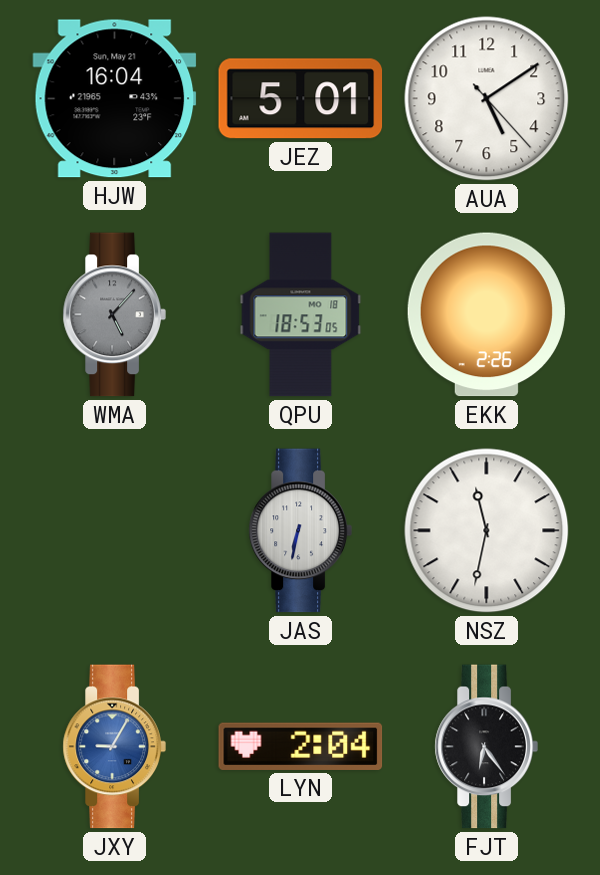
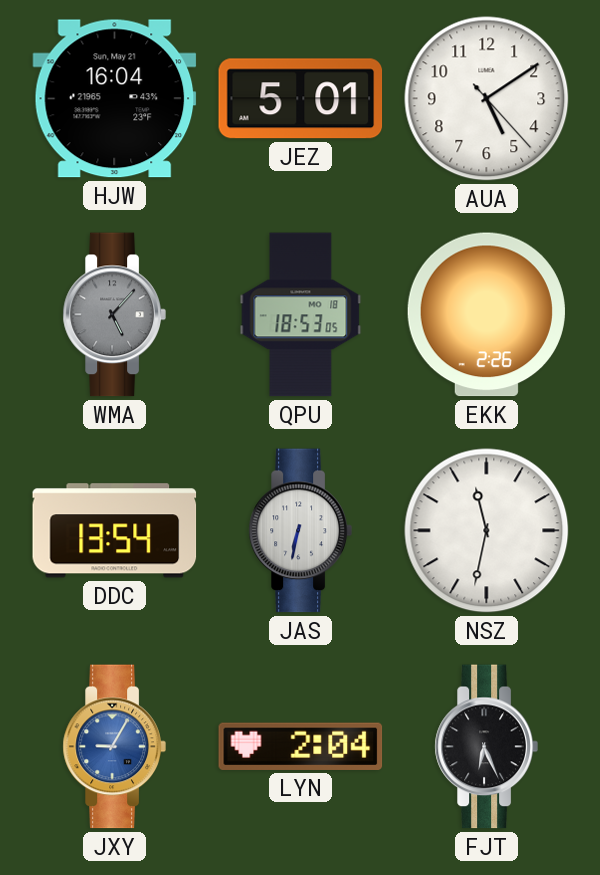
DDC: none -> 13:54
FJT: 6:24 -> 6:26
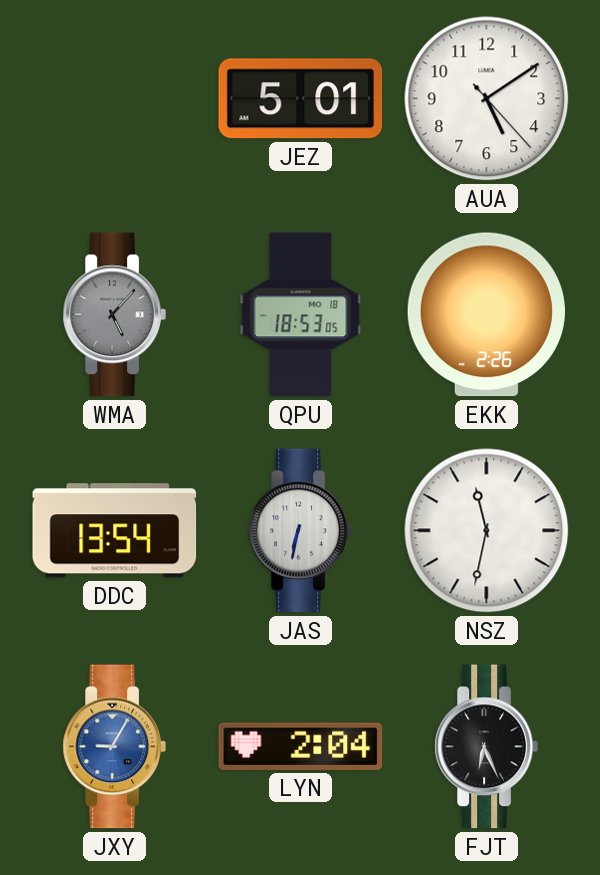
HJW: 16:04 -> none
